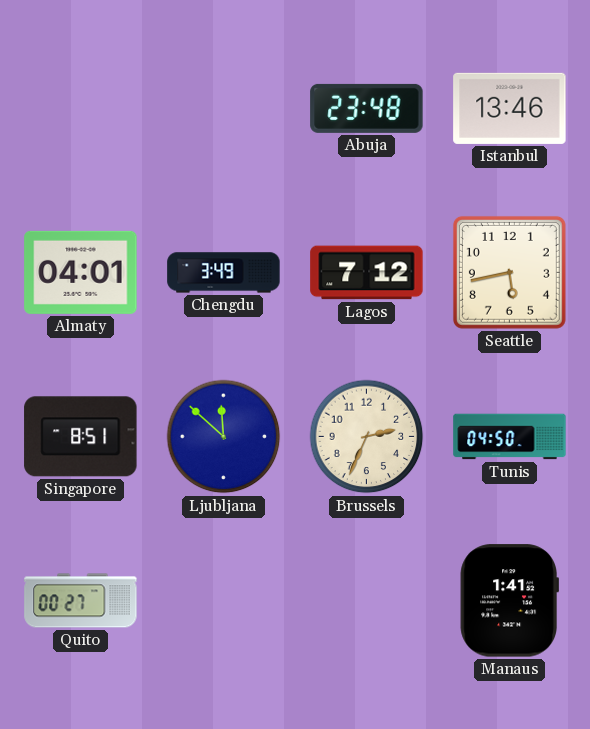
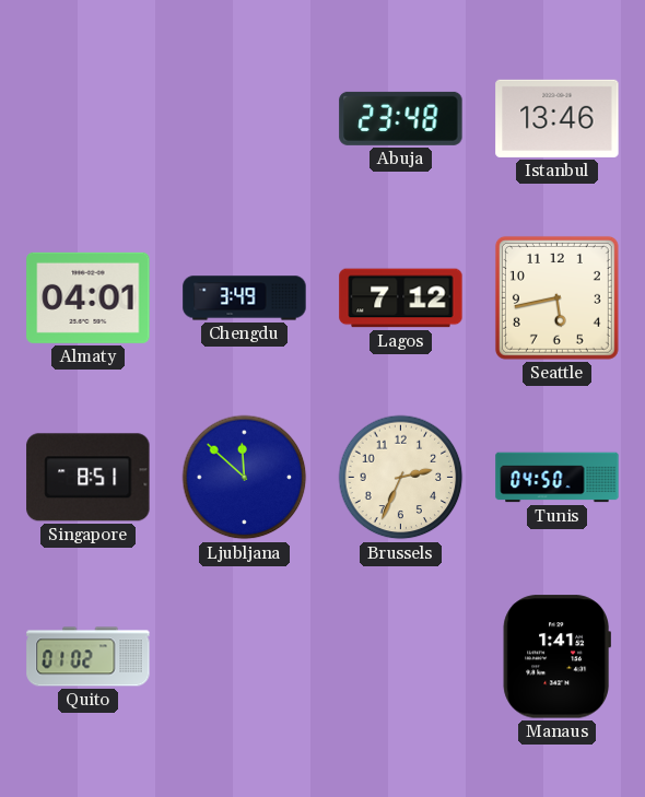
Quito: 00:27 -> 01:02
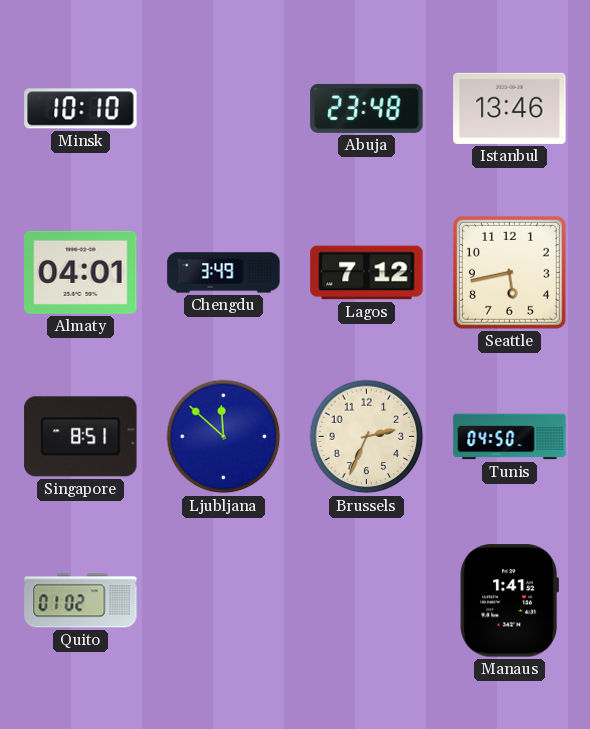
Minsk: none -> 10:10
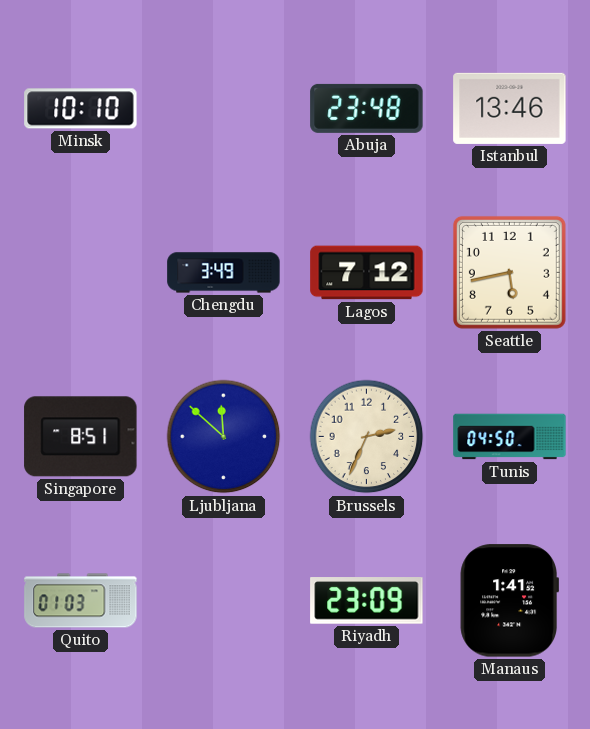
Almaty: 04:01 -> none
Quito: 01:02 -> 01:03
Riyadh: none -> 23:09
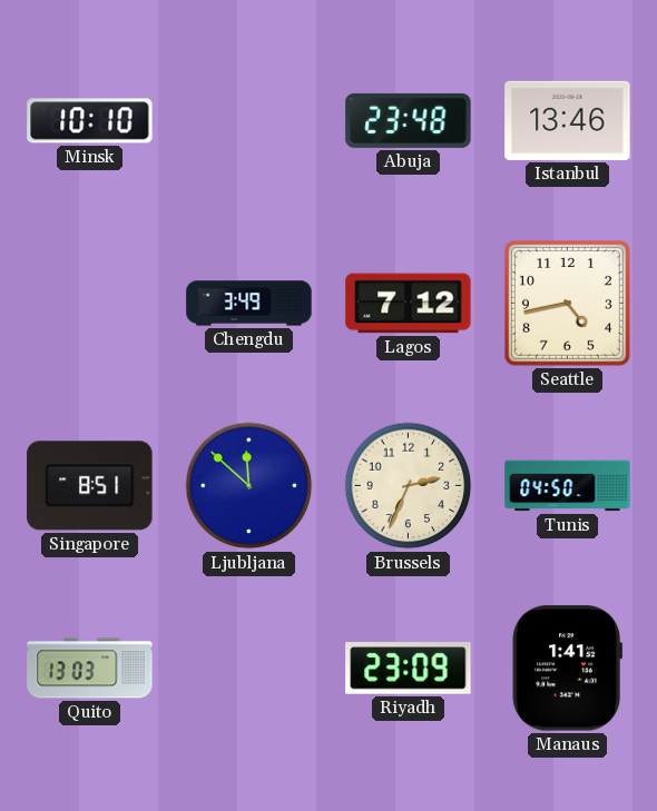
Seattle: 5:43 -> 4:43
Quito: 01:03 -> 13:03
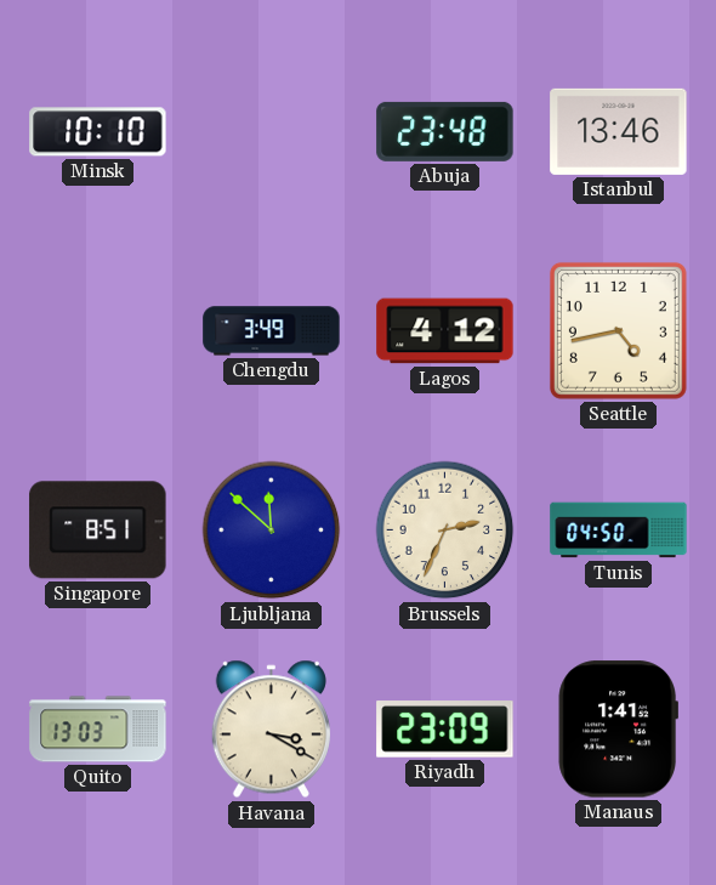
Lagos: 7:12 -> 4:12
Havana: none -> 3:20
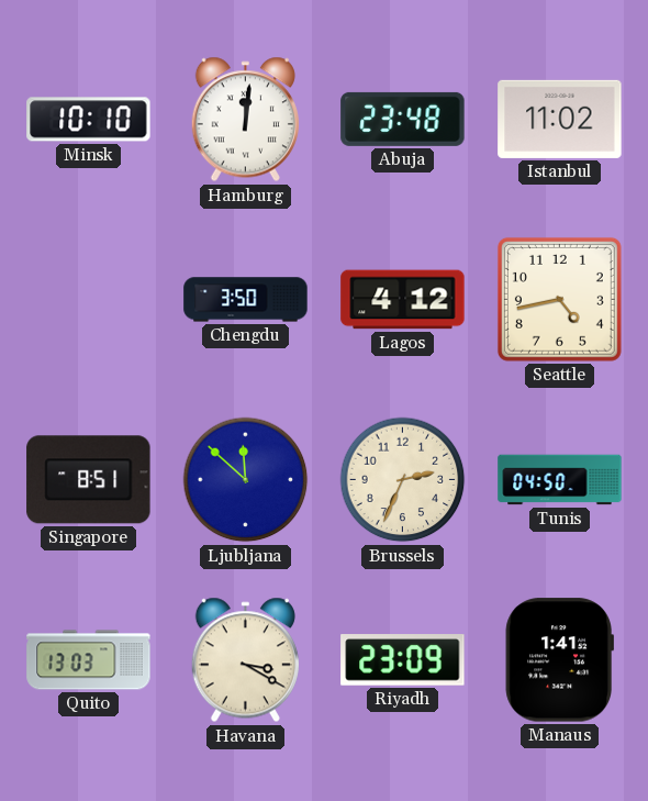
Hamburg: none -> 12:01
Istanbul: 13:46 -> 11:02
Chengdu: 3:49 -> 3:50
